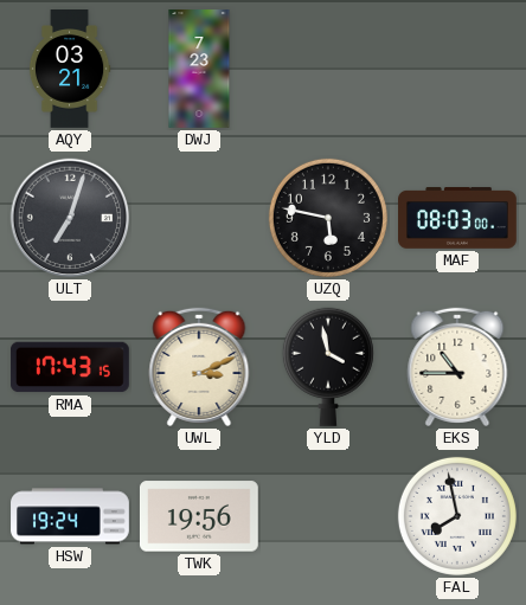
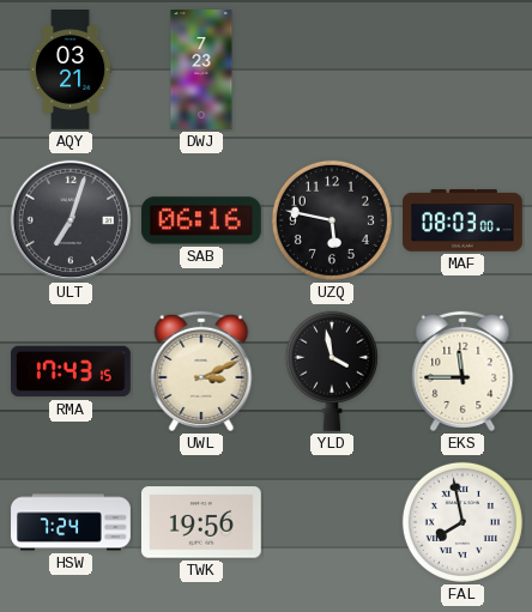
SAB: none -> 06:16
EKS: 10:45 -> 11:45
HSW: 19:24 -> 7:24
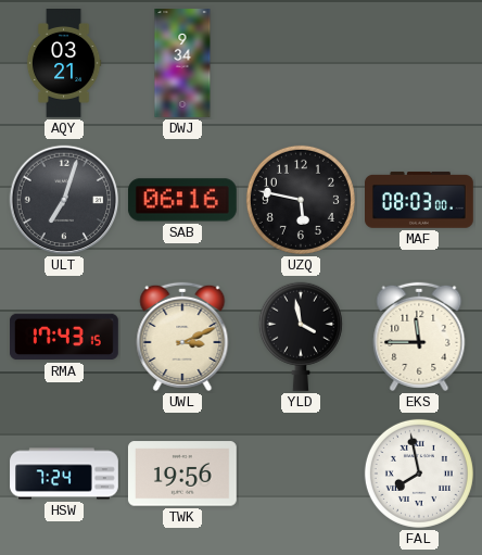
DWJ: 7:23 -> 9:34
